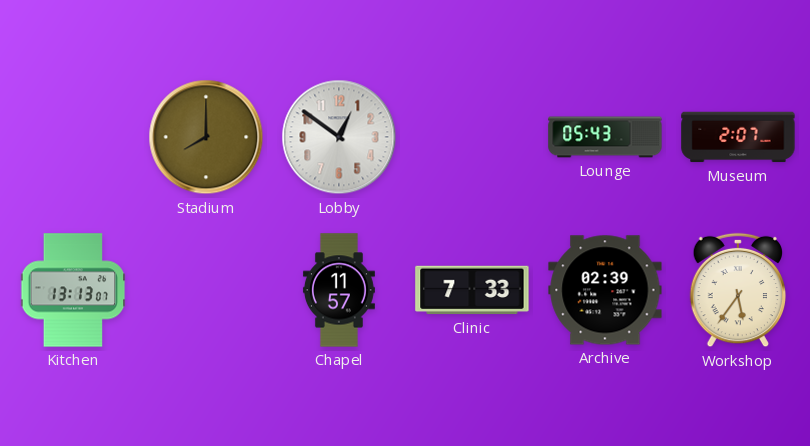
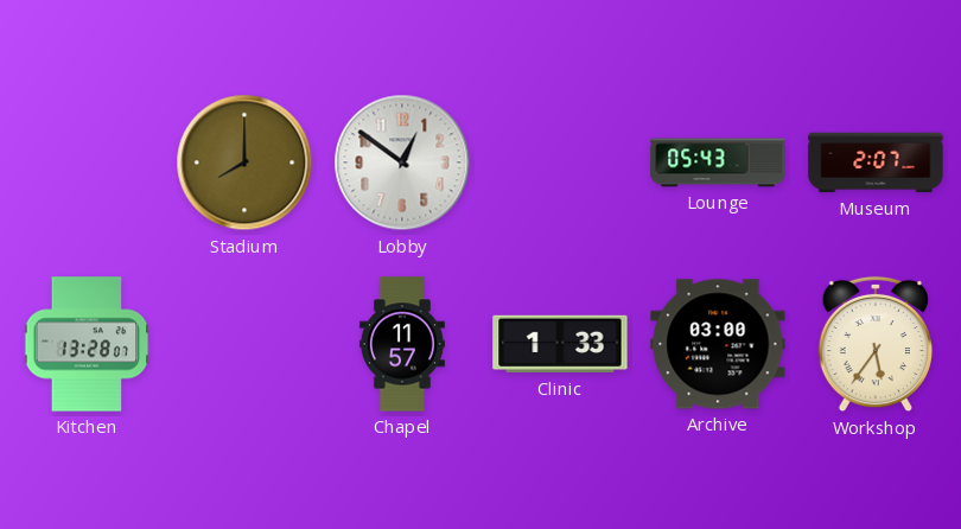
Kitchen: 13:13 -> 13:28
Clinic: 7:33 -> 1:33
Archive: 02:39 -> 03:00
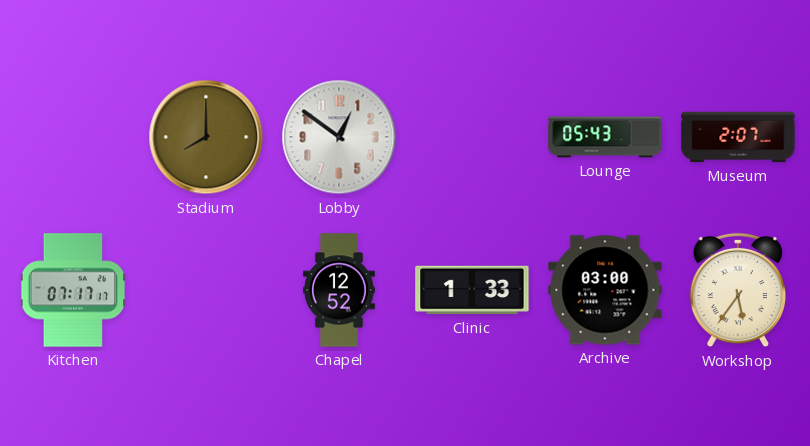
Kitchen: 13:28 -> 07:17
Chapel: 11:57 -> 12:52
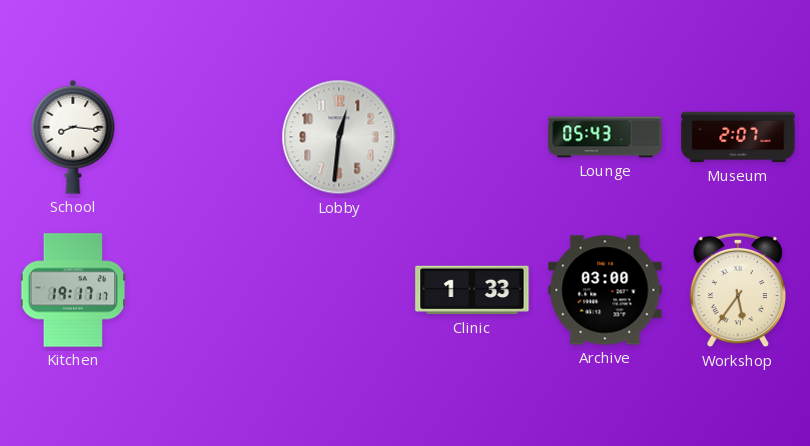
School: none -> 8:16
Stadium: 8:00 -> none
Lobby: 12:51 -> 12:31
Kitchen: 07:17 -> 19:17
Chapel: 12:52 -> none
